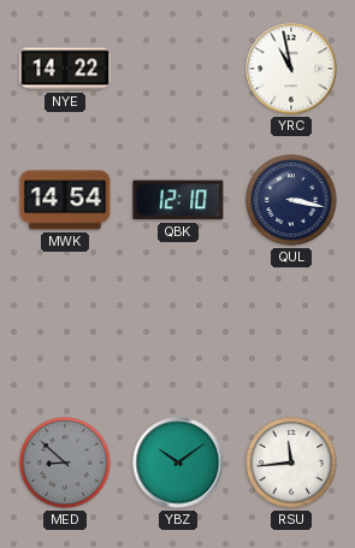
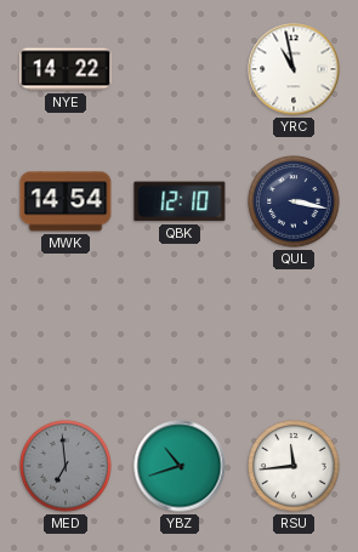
MED: 8:52 -> 6:59
YBZ: 10:09 -> 10:42
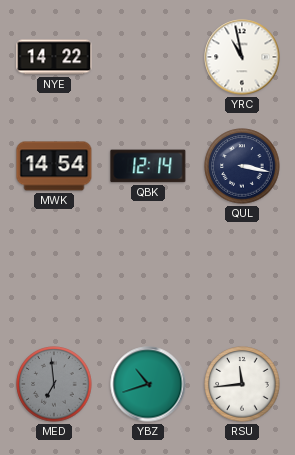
QBK: 12:10 -> 12:14
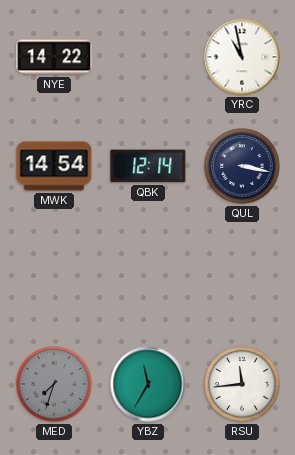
MED: 6:59 -> 7:33
YBZ: 10:42 -> 11:35
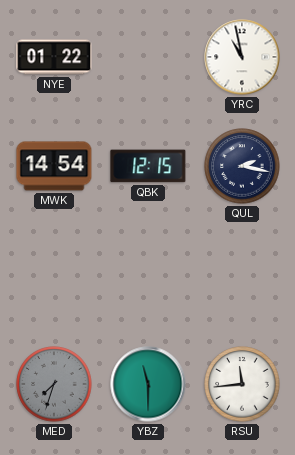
NYE: 14:22 -> 01:22
QBK: 12:14 -> 12:15
QUL: 3:17 -> 2:17
YBZ: 11:35 -> 11:30
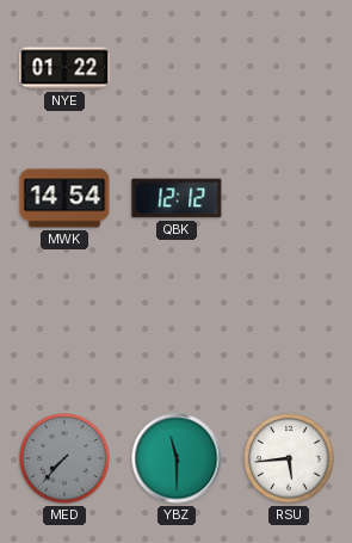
YRC: 10:58 -> none
QBK: 12:15 -> 12:12
QUL: 2:17 -> none
MED: 7:33 -> 7:37
RSU: 11:44 -> 5:44
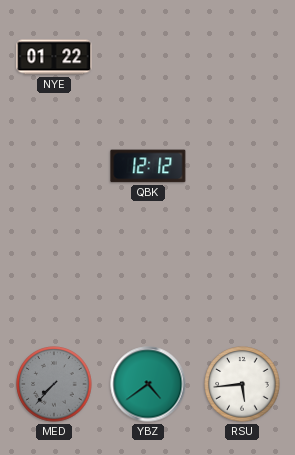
MWK: 14:54 -> none
YBZ: 11:30 -> 4:39
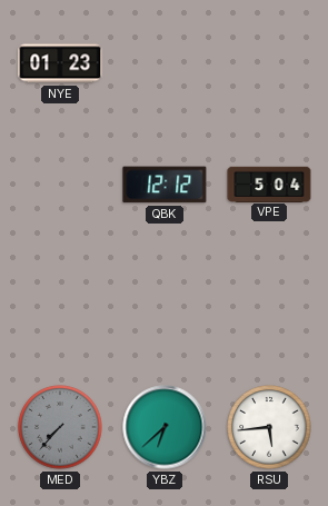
NYE: 01:22 -> 01:23
VPE: none -> 5:04
YBZ: 4:39 -> 6:38
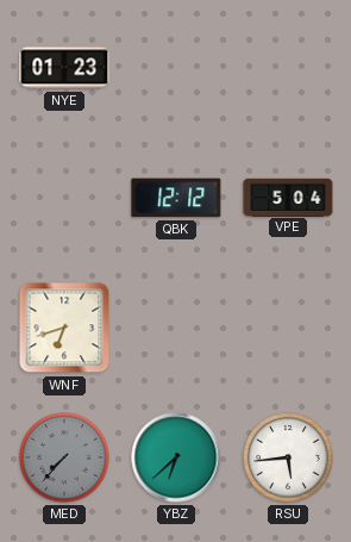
WNF: none -> 6:42
